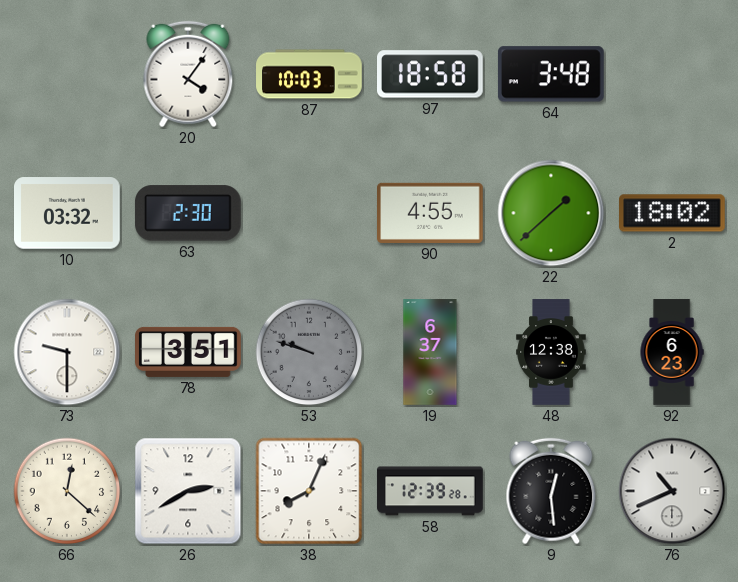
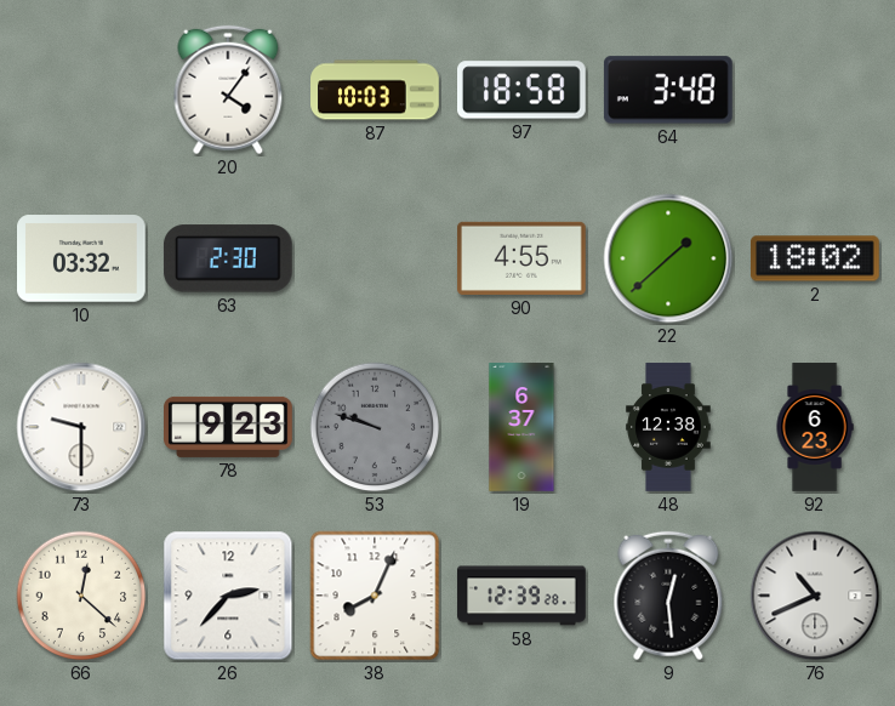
78: 3:51 -> 9:23
26: 2:40 -> 2:37
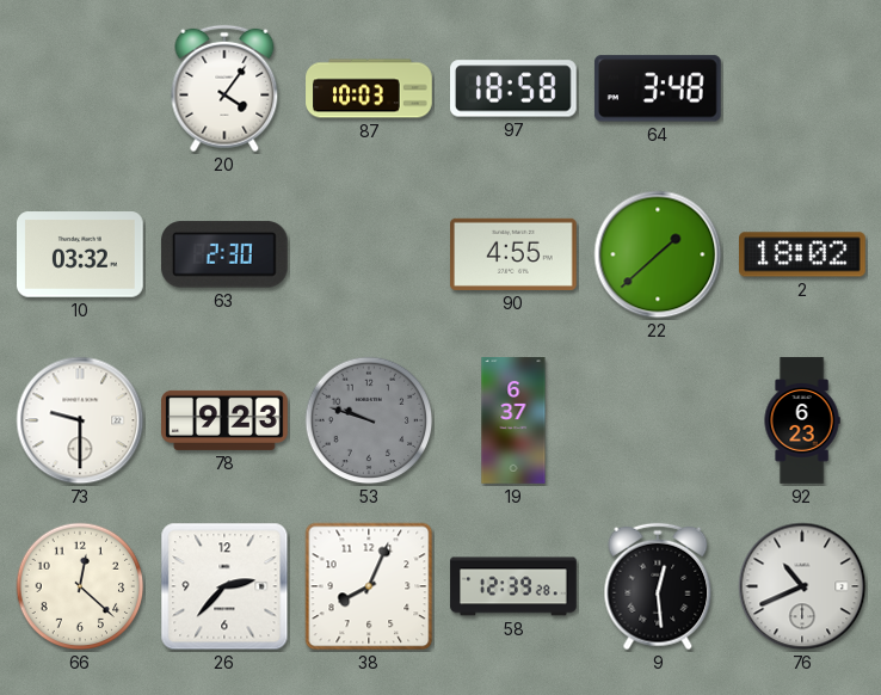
48: 12:38 -> none
